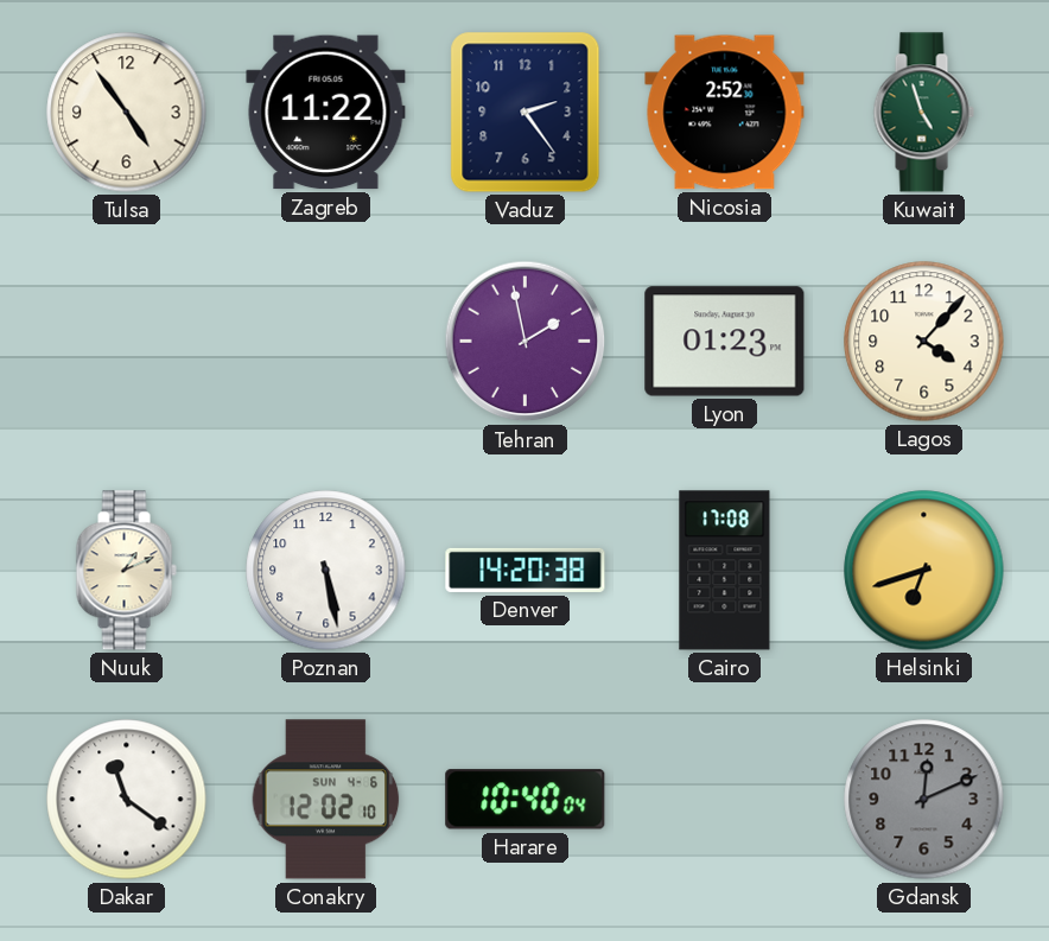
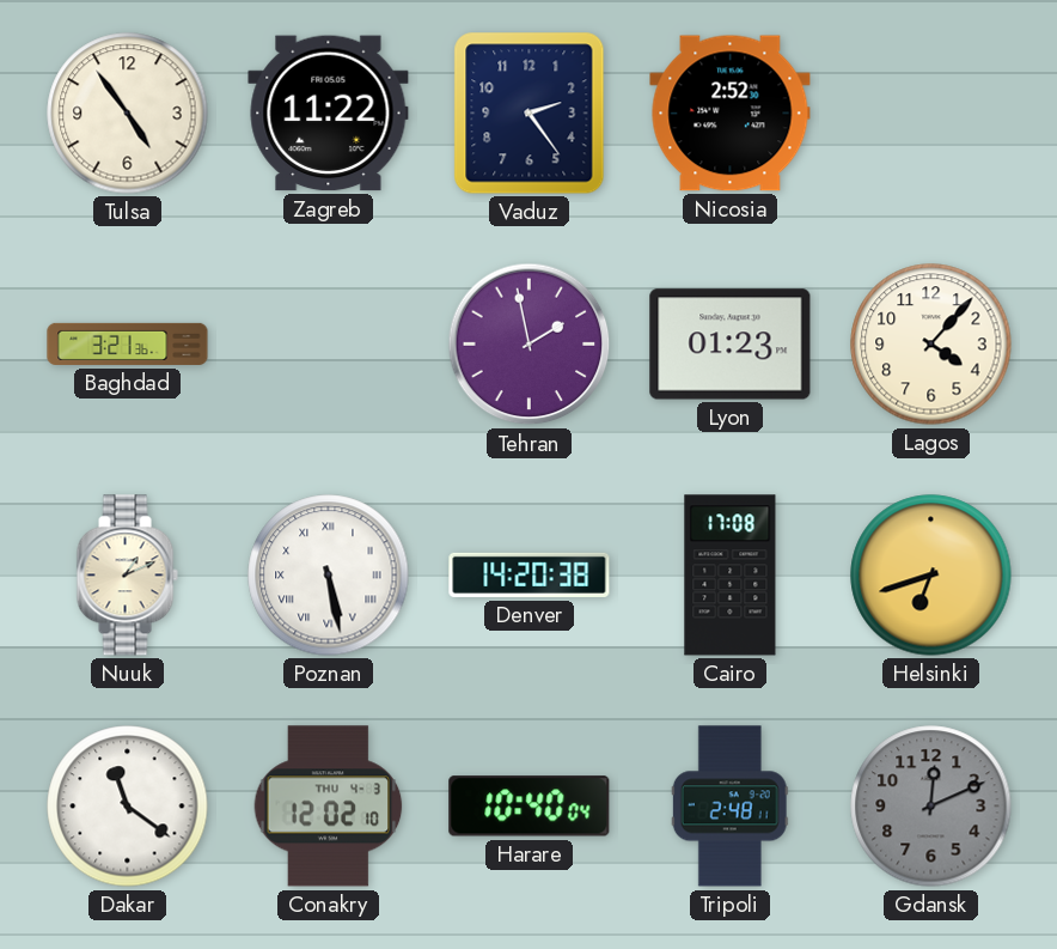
Kuwait: 4:57 -> none
Baghdad: none -> 3:21
Poznan numerals: Arabic -> Roman
Conakry date: SUN 4-6 -> THU 4-3
Tripoli: none -> 2:48
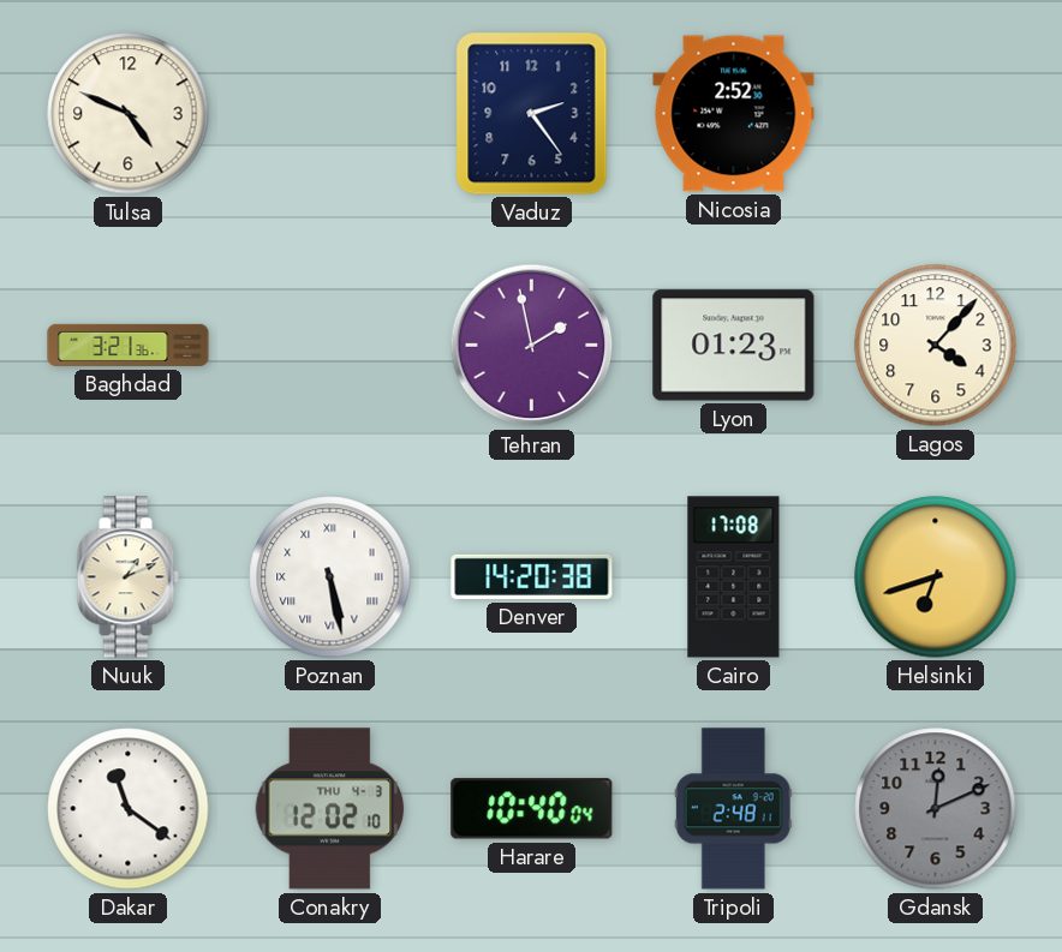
Tulsa: 4:54 -> 4:49
Zagreb: 11:22 -> none
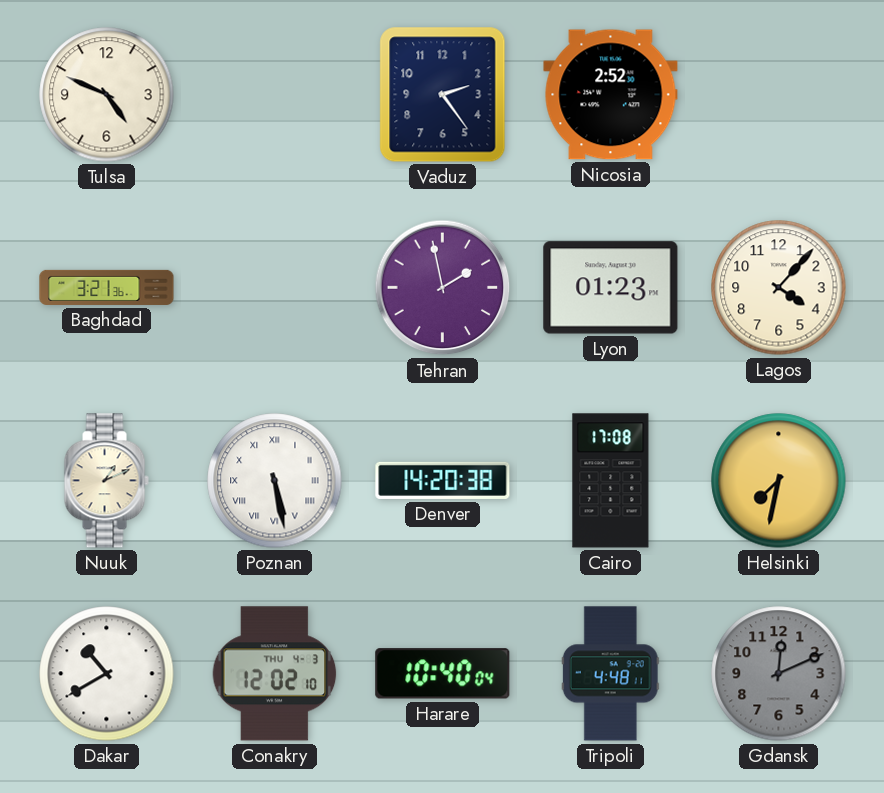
Helsinki: 6:42 -> 7:32
Dakar: 11:21 -> 10:40
Tripoli: 2:48 -> 4:48
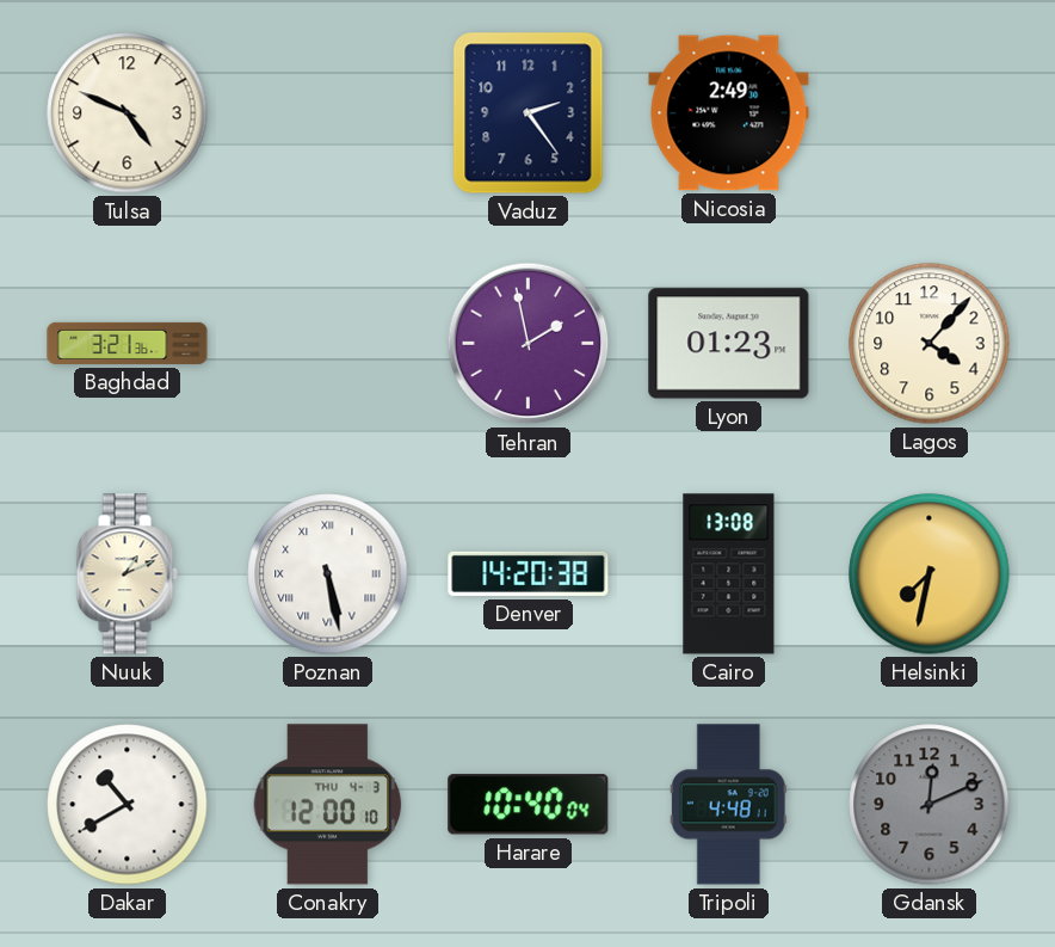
Nicosia: 2:52 -> 2:49
Cairo: 17:08 -> 13:08
Conakry: 12:02 -> 12:00
